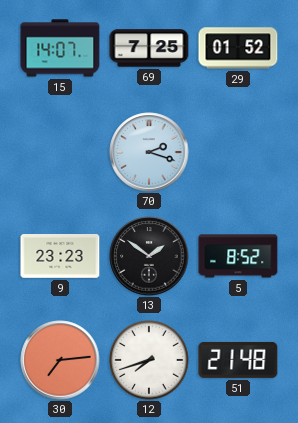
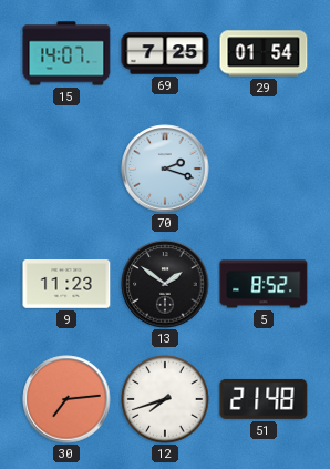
29: 01:52 -> 01:54
9: 23:23 -> 11:23
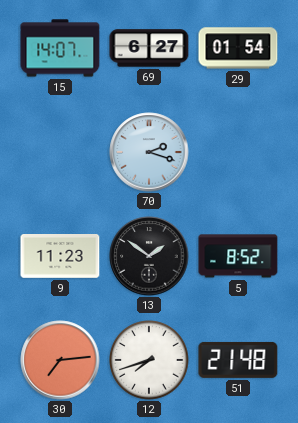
69: 7:25 -> 6:27
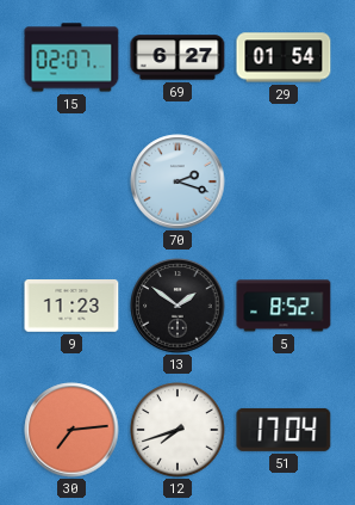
15: 14:07 -> 02:07
51: 21:48 -> 17:04
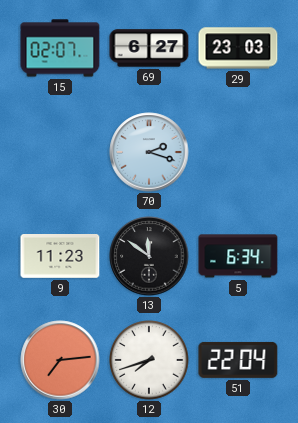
29: 01:54 -> 23:03
13: 1:51 -> 11:51
5: 8:52 -> 6:34
51: 17:04 -> 22:04
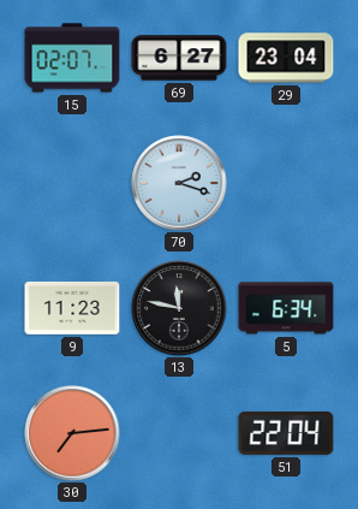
29: 23:03 -> 23:04
13: 11:51 -> 11:47
12: 7:42 -> none
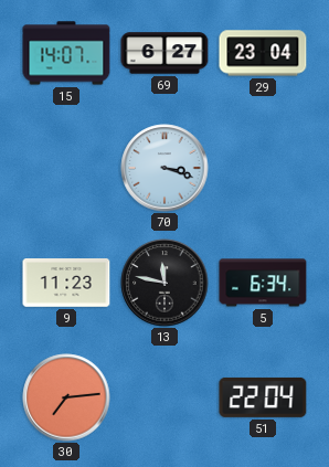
15: 02:07 -> 14:07
70: 2:18 -> 3:18
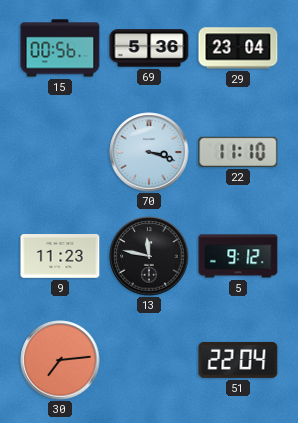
15: 14:07 -> 00:56
69: 6:27 -> 5:36
22: none -> 11:10
5: 6:34 -> 9:12
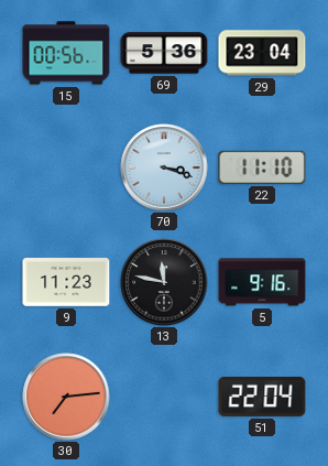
5: 9:12 -> 9:16
